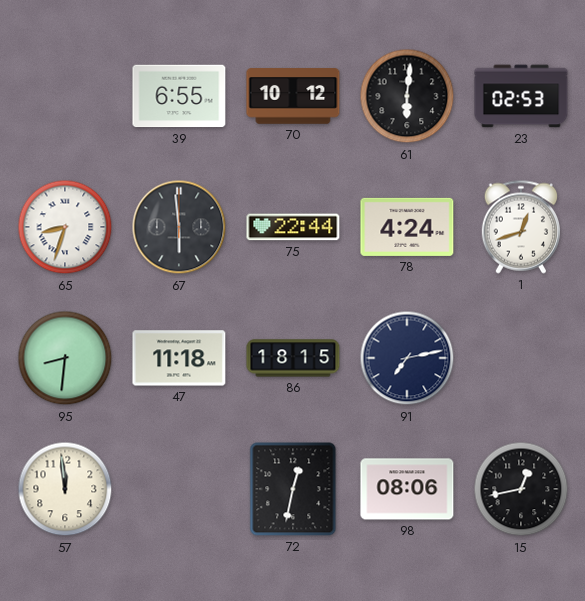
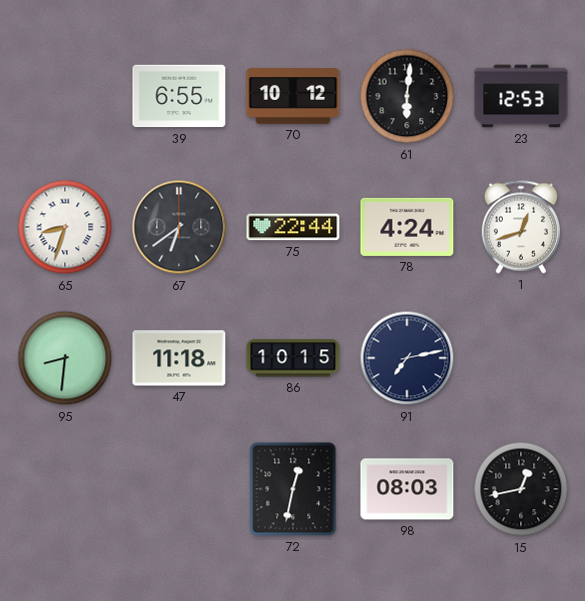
23: 02:53 -> 12:53
67: 5:59 -> 6:39
86: 18:15 -> 10:15
57: 11:59 -> none
98: 08:06 -> 08:03
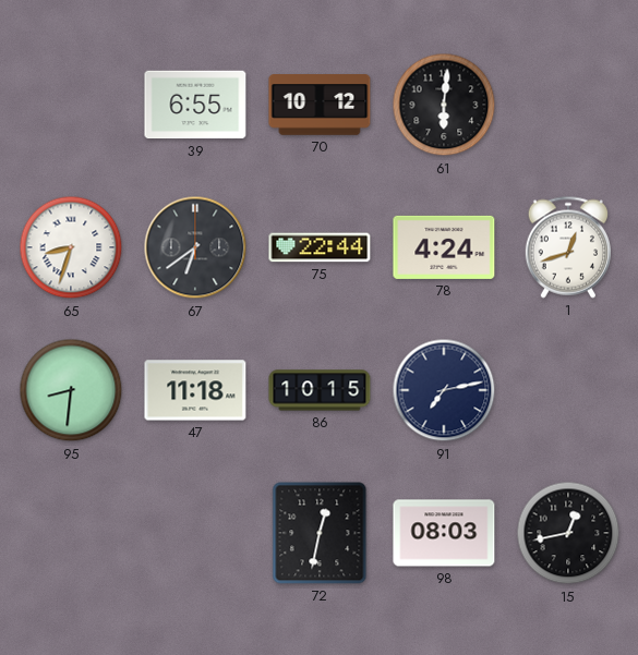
23: 12:53 -> none
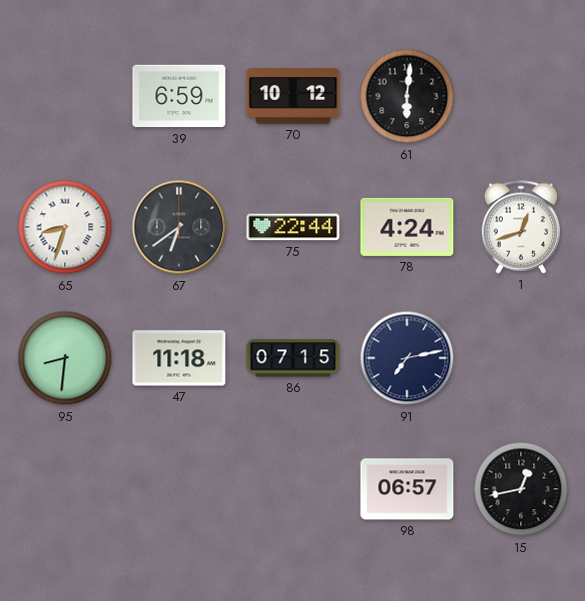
39: 6:55 -> 6:59
86: 10:15 -> 07:15
72: 12:32 -> none
98: 08:03 -> 06:57
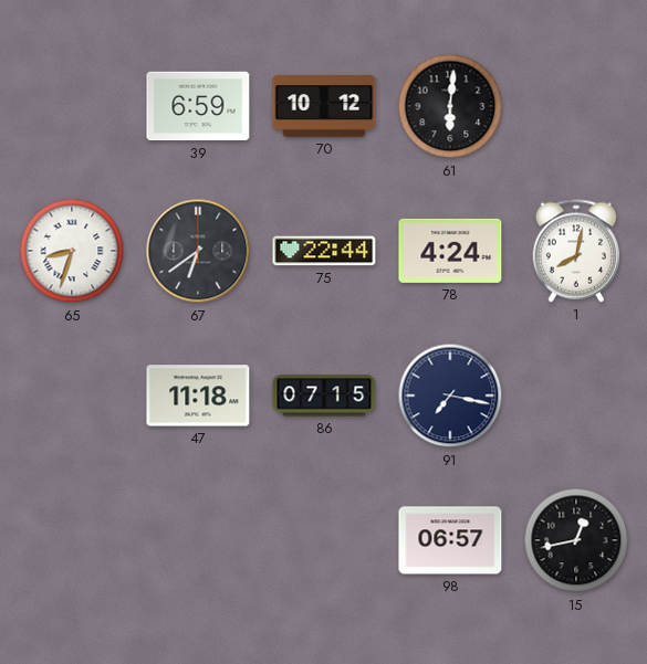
1: 12:42 -> 8:02
95: 8:31 -> none
91: 7:13 -> 7:17
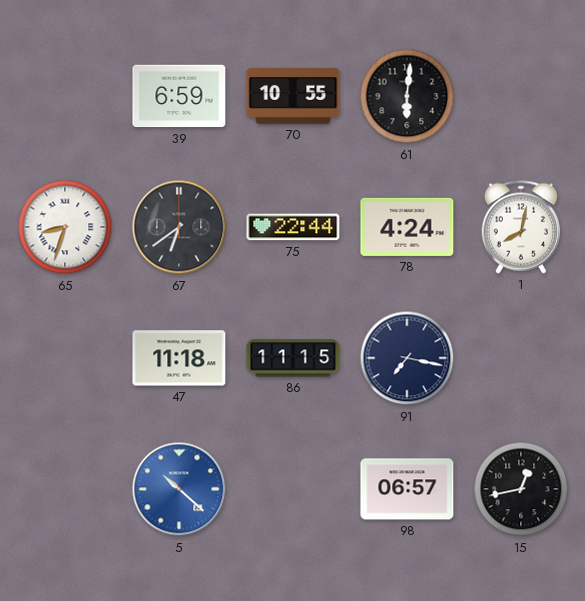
70: 10:12 -> 10:55
86: 07:15 -> 11:15
5: none -> 10:22
